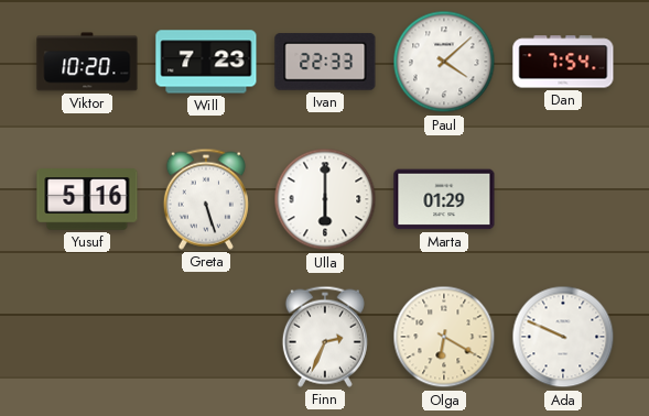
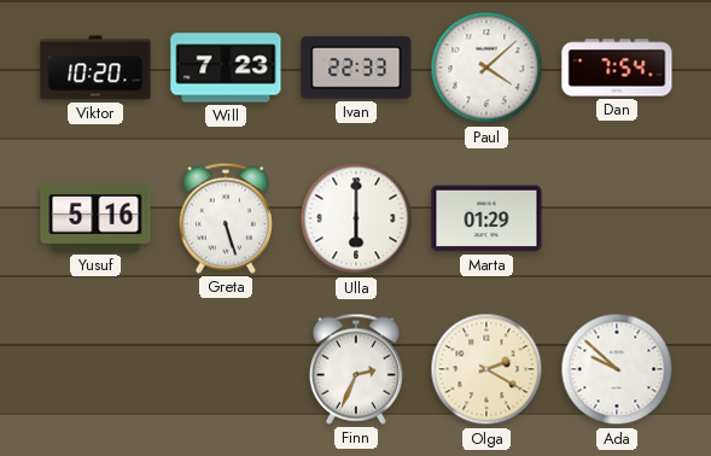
Olga: 6:20 -> 2:20
Ada: 9:49 -> 9:52
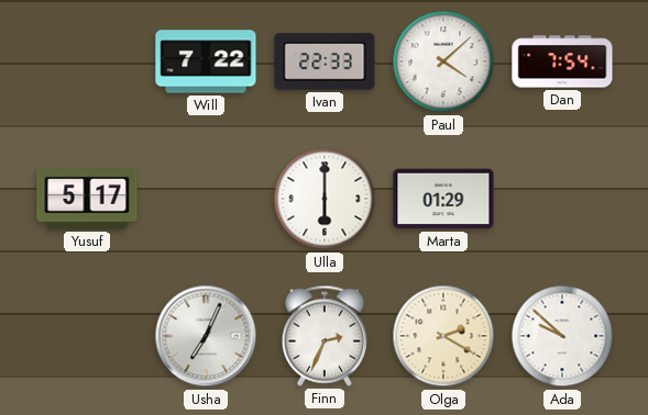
Viktor: 10:20 -> none
Will: 7:23 -> 7:22
Yusuf: 5:16 -> 5:17
Greta: 5:27 -> none
Usha: none -> 7:04
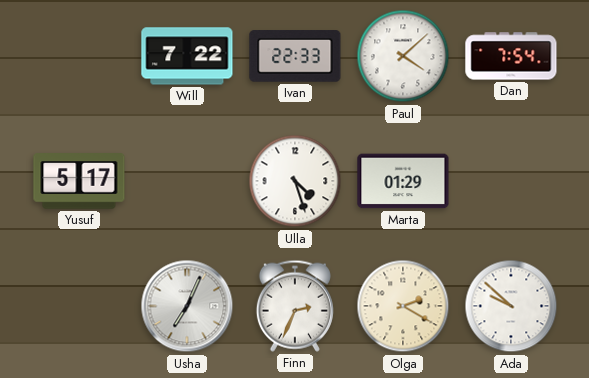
Ulla: 6:00 -> 4:27
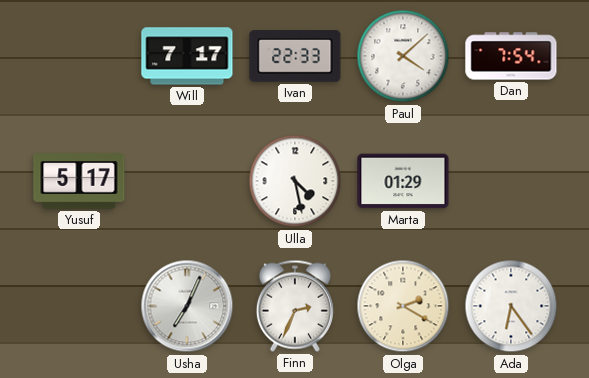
Will: 7:22 -> 7:17
Ulla: 4:27 -> 4:28
Ada: 9:52 -> 6:24
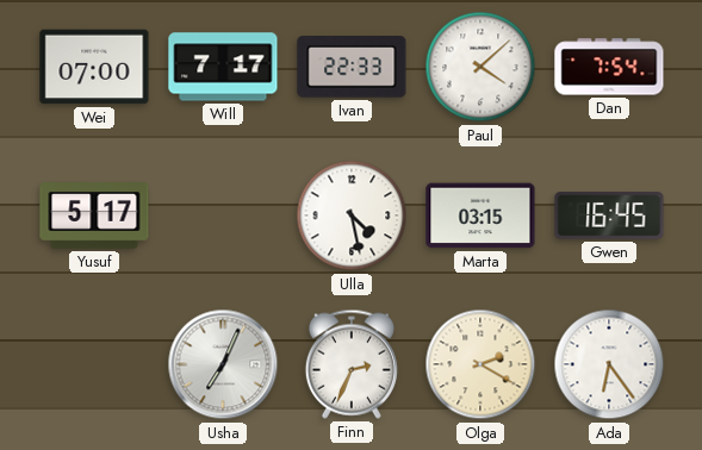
Wei: none -> 07:00
Marta: 01:29 -> 03:15
Gwen: none -> 16:45
